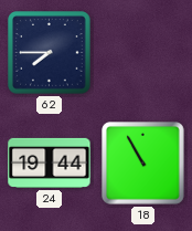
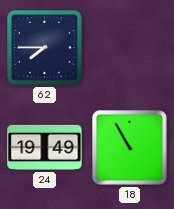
24: 19:44 -> 19:49
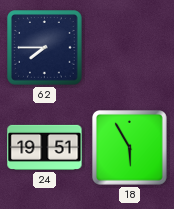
24: 19:49 -> 19:51
18: 10:55 -> 5:55
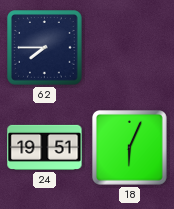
18: 5:55 -> 6:04
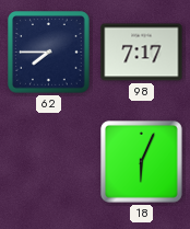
98: none -> 7:17
24: 19:51 -> none
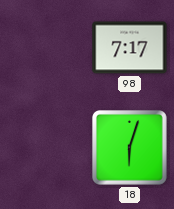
62: 7:45 -> none
18: 6:04 -> 6:03
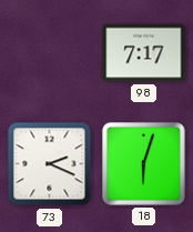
73: none -> 2:19
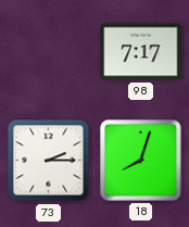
73: 2:19 -> 2:15
18: 6:03 -> 8:03
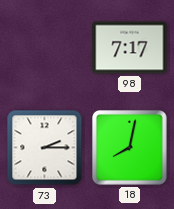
18: 8:03 -> 8:02
